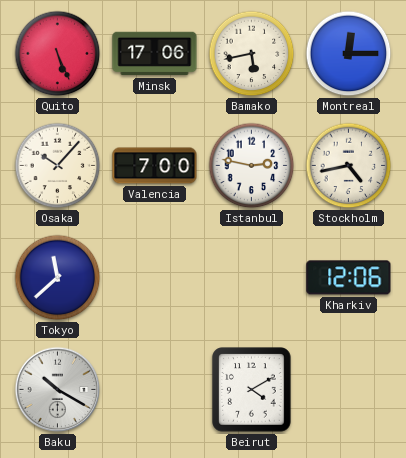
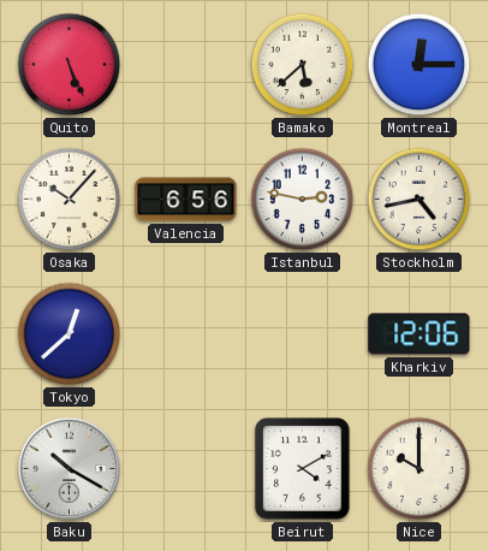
Minsk: 17:06 -> none
Bamako: 5:43 -> 5:38
Valencia: 7:00 -> 6:56
Tokyo: 11:38 -> 12:38
Nice: none -> 10:00
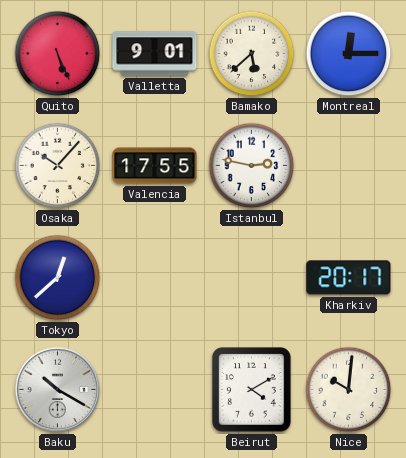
Valletta: none -> 9:01
Valencia: 6:56 -> 17:55
Stockholm: 4:43 -> none
Kharkiv: 12:06 -> 20:17
Nice: 10:00 -> 10:01
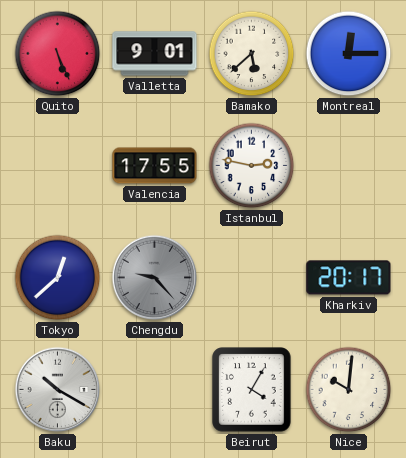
Osaka: 10:07 -> none
Chengdu: none -> 9:23
Beirut: 4:10 -> 4:05
